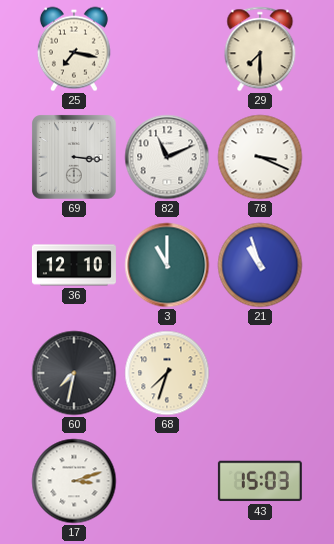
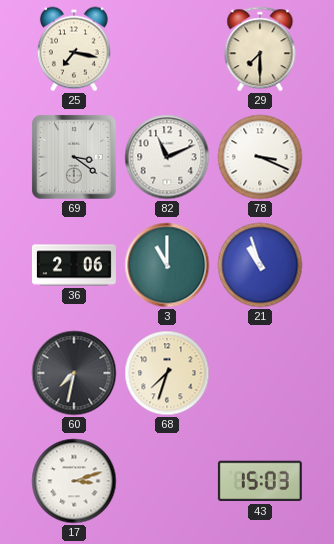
69: 3:16 -> 3:21
36: 12:10 -> 2:06
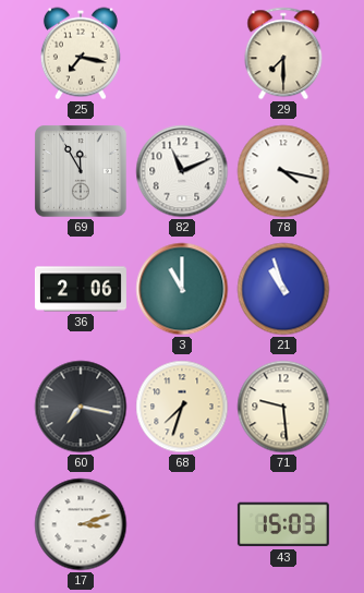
69: 3:21 -> 11:55
78: 3:19 -> 4:17
60: 7:32 -> 7:17
71: none -> 9:29
